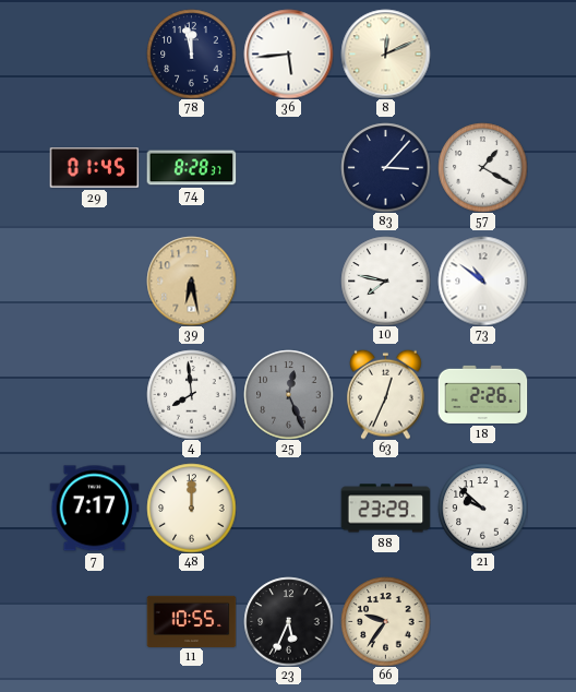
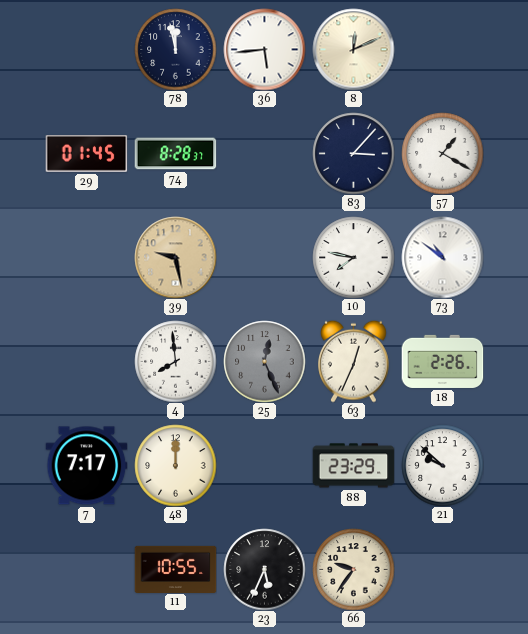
39: 6:28 -> 9:28
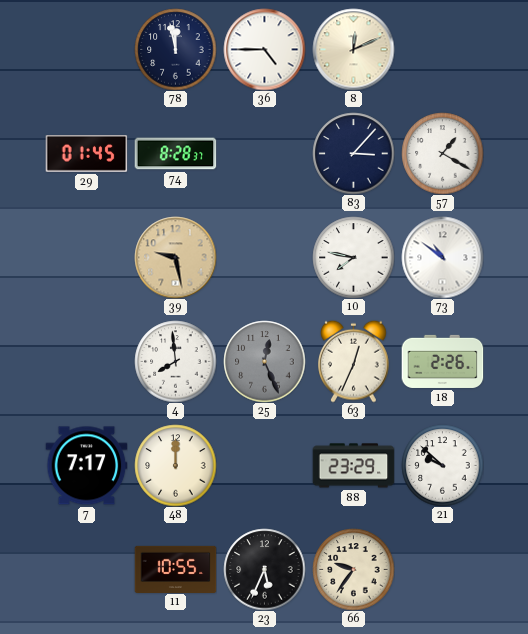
36: 5:44 -> 4:45
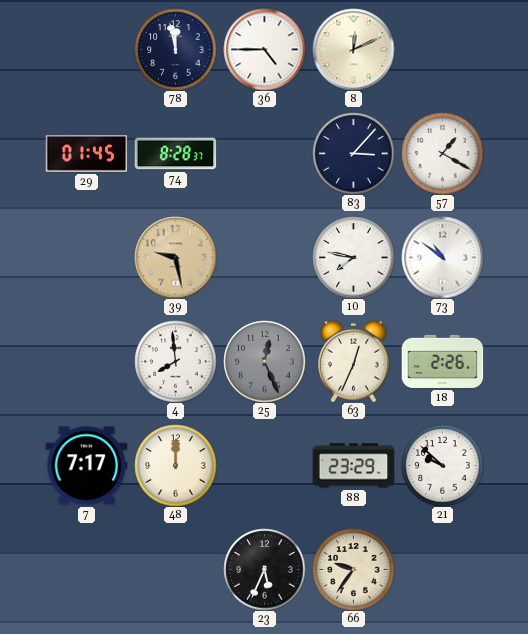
11: 10:55 -> none
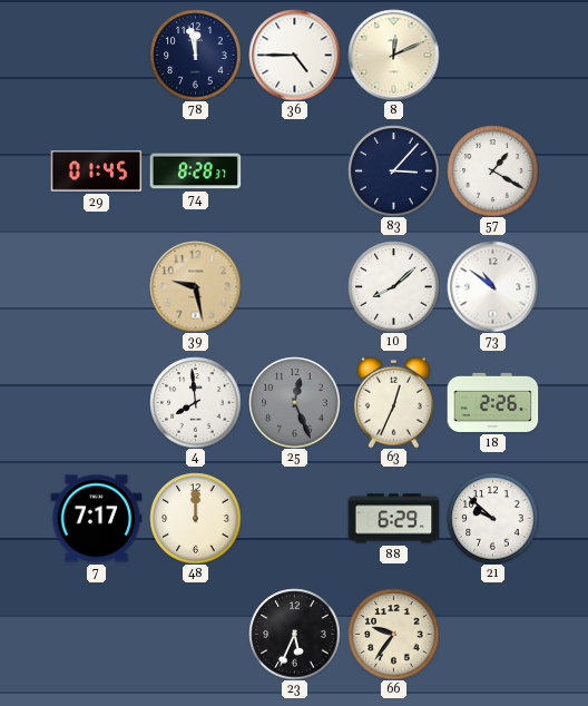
10: 7:47 -> 8:08
88: 23:29 -> 6:29
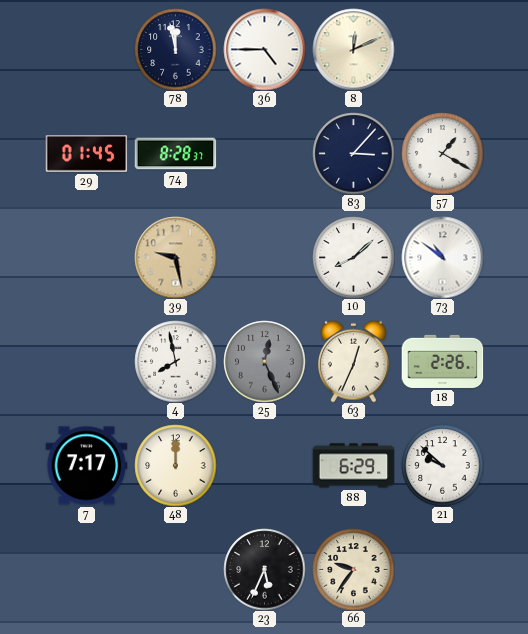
4: 7:59 -> 7:58
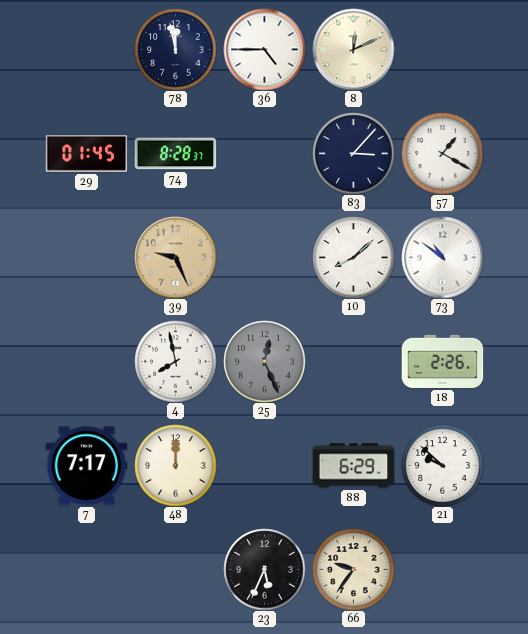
39: 9:28 -> 9:26
63: 12:34 -> none
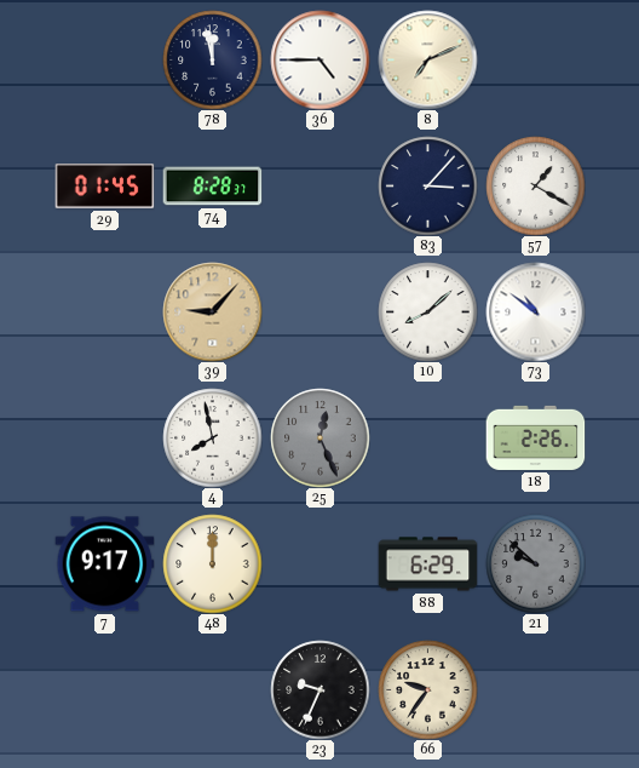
8: 12:11 -> 7:11
39: 9:26 -> 9:07
7: 7:17 -> 9:17
21 dial: white -> grey
23: 5:34 -> 9:34
